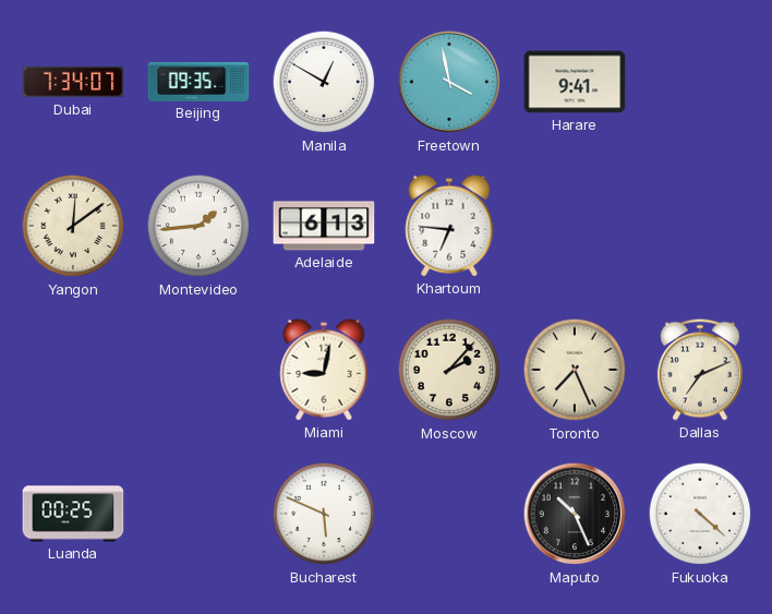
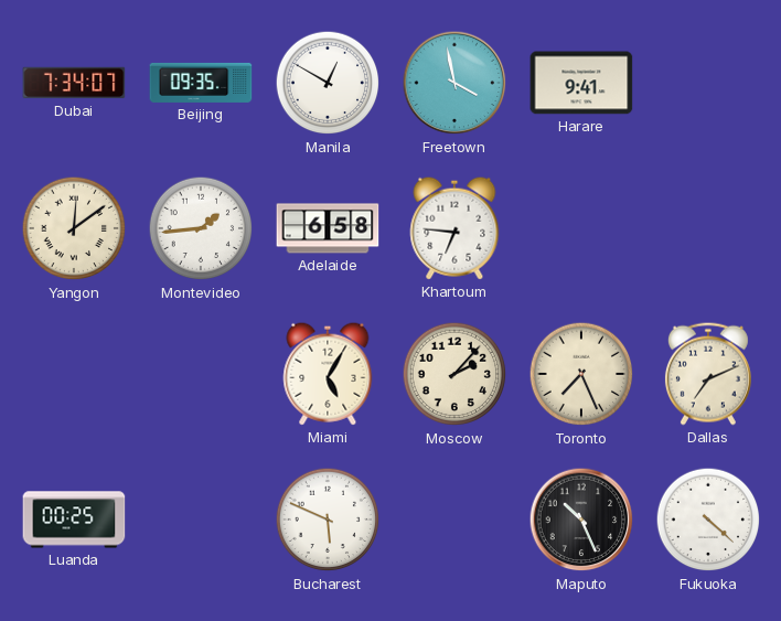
Adelaide: 6:13 -> 6:58
Miami: 9:02 -> 5:05
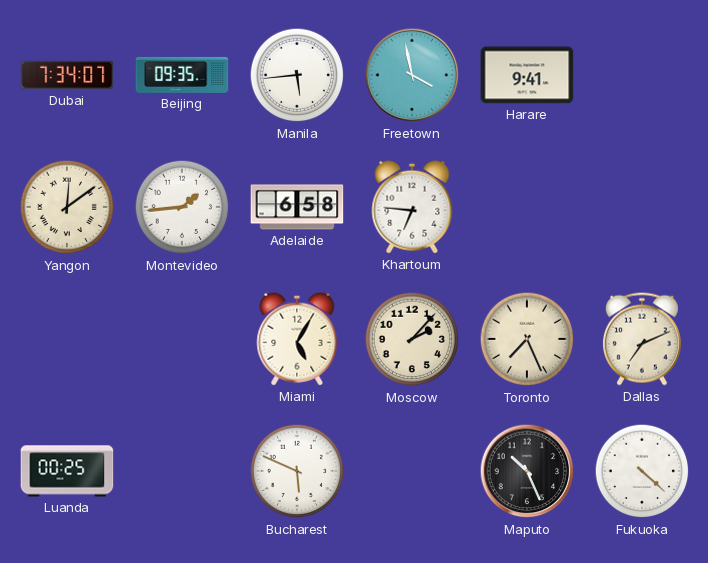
Manila: 12:50 -> 5:44
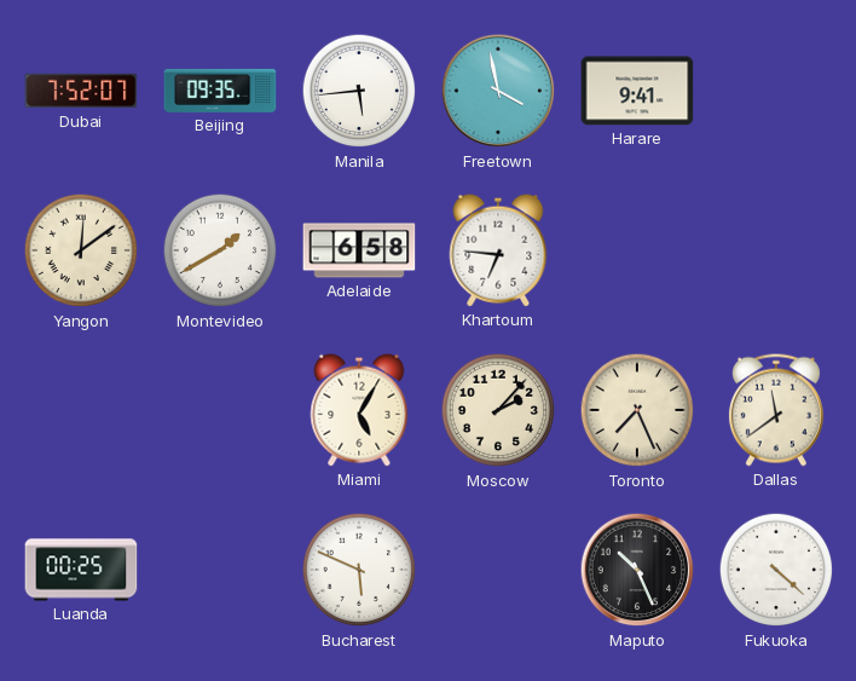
Dubai: 7:34 -> 7:52
Montevideo: 1:44 -> 1:40
Dallas: 7:11 -> 11:39
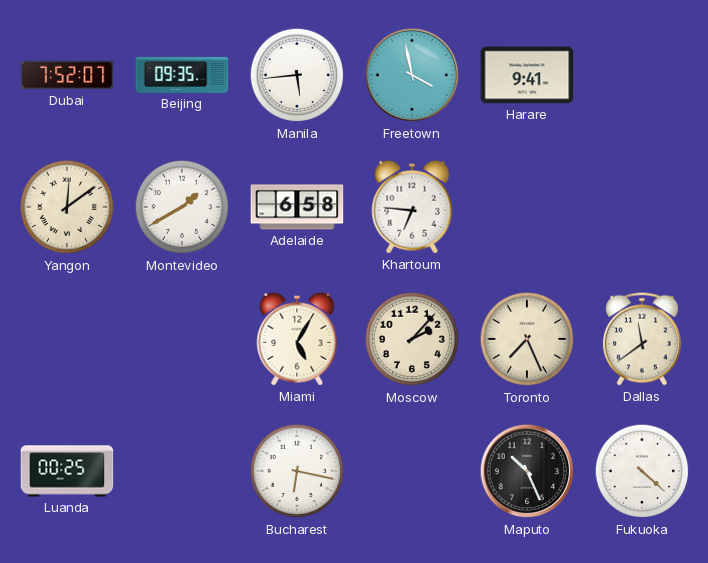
Bucharest: 5:49 -> 6:17
